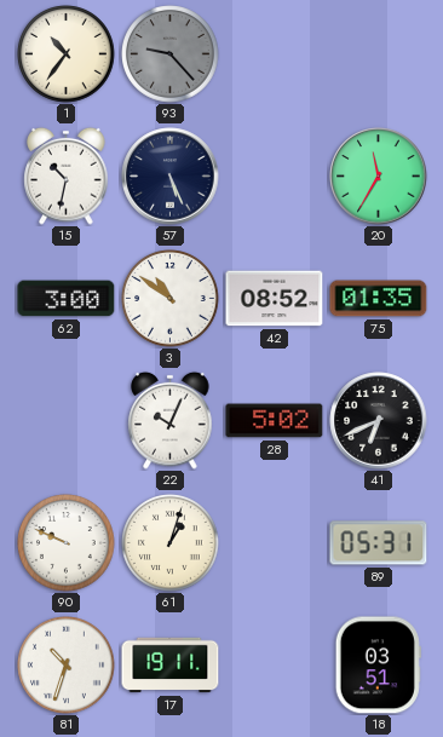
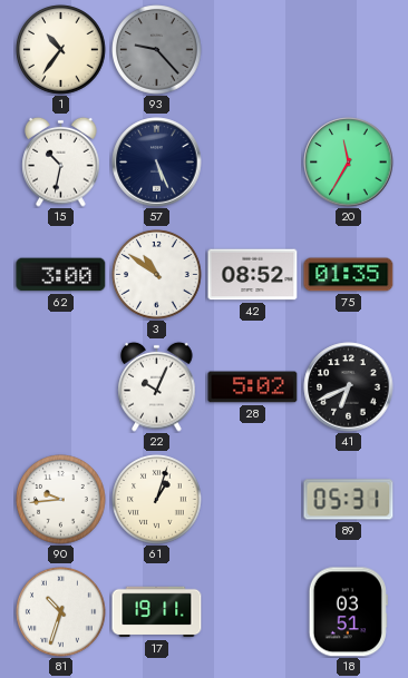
90: 9:49 -> 9:44
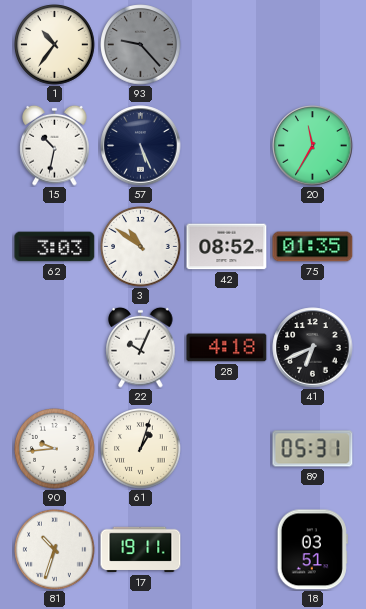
62: 3:00 -> 3:03
28: 5:02 -> 4:18
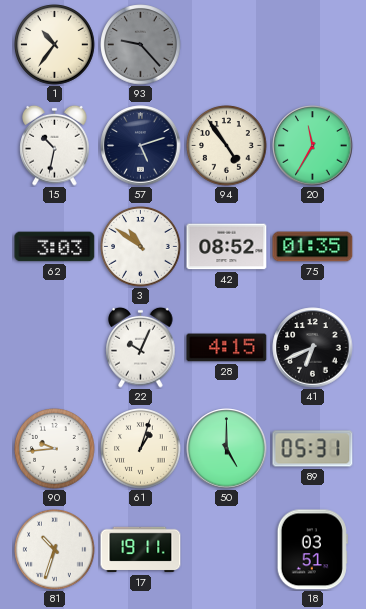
57: 5:26 -> 5:12
94: none -> 4:54
28: 4:18 -> 4:15
50: none -> 5:00
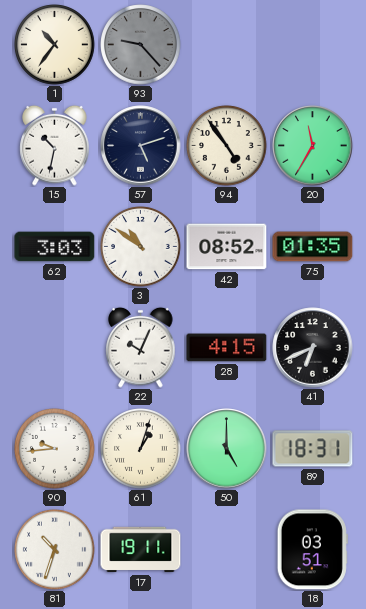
89: 05:31 -> 18:31
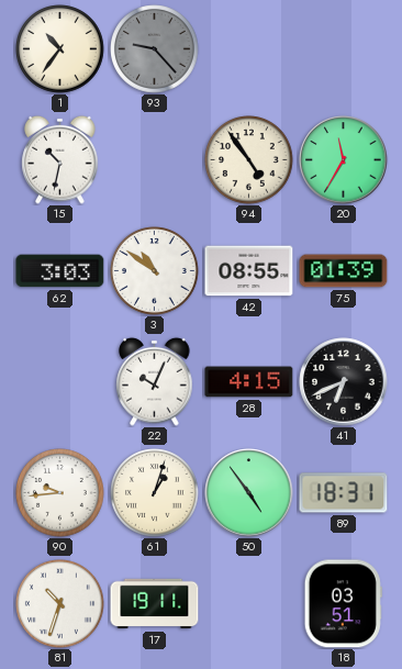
57: 5:12 -> none
42: 08:52 -> 08:55
75: 01:35 -> 01:39
50: 5:00 -> 4:54
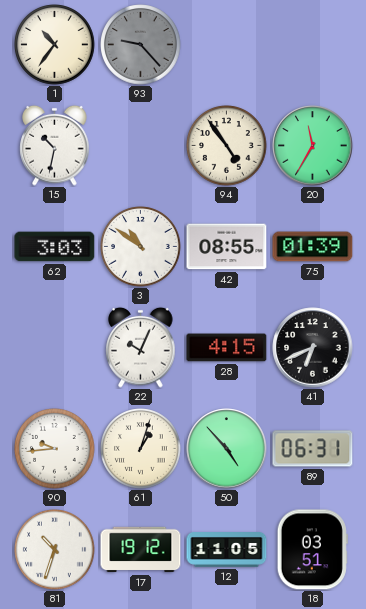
50: 4:54 -> 4:53
89: 18:31 -> 06:31
17: 19:11 -> 19:12
12: none -> 11:05
